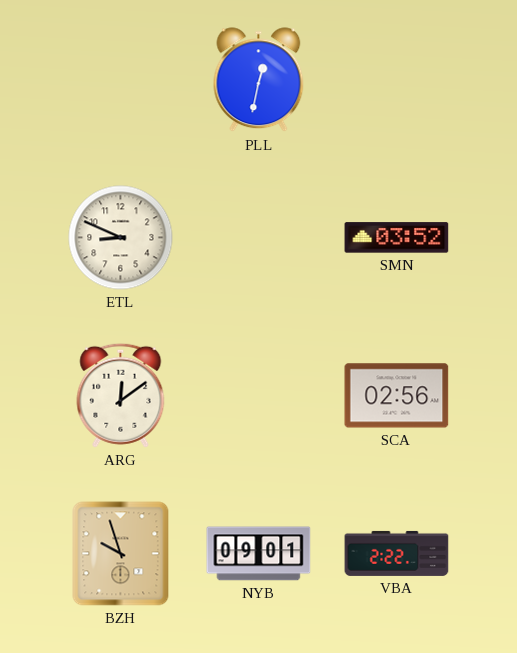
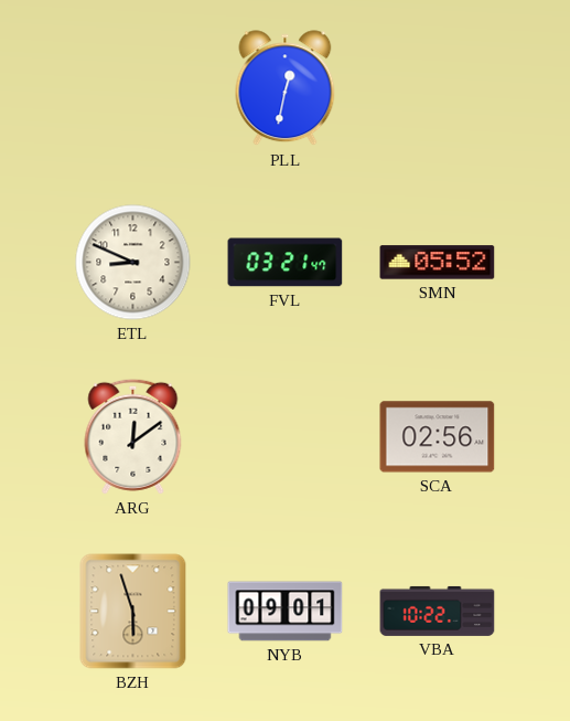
FVL: none -> 03:21
SMN: 03:52 -> 05:52
BZH: 9:57 -> 5:57
VBA: 2:22 -> 10:22
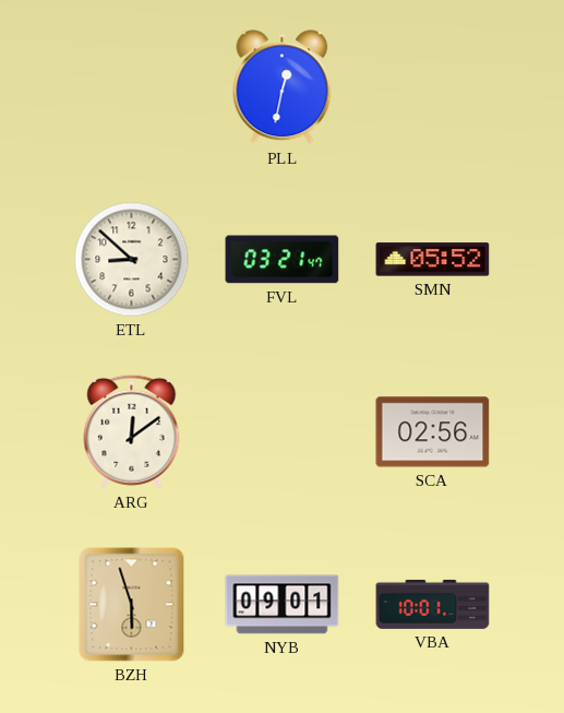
ETL: 8:49 -> 8:52
VBA: 10:22 -> 10:01
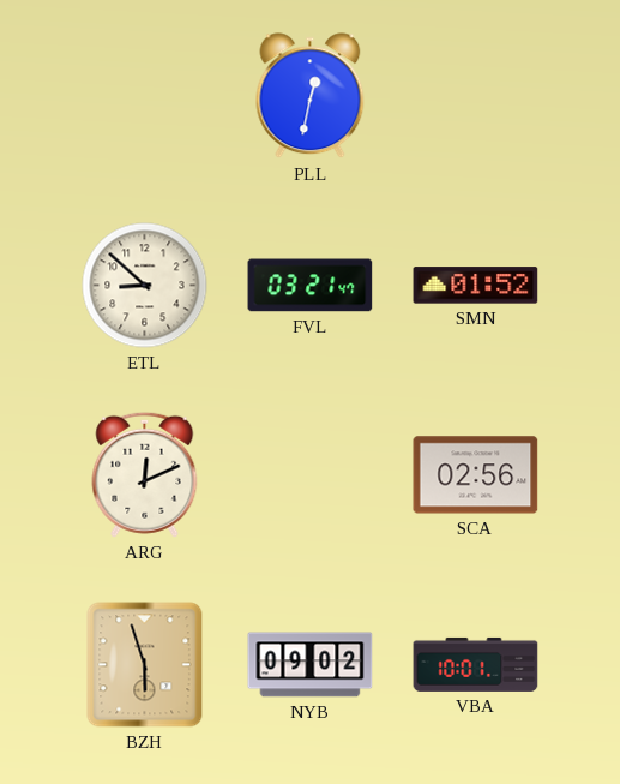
SMN: 05:52 -> 01:52
ARG: 12:09 -> 12:11
NYB: 09:01 -> 09:02
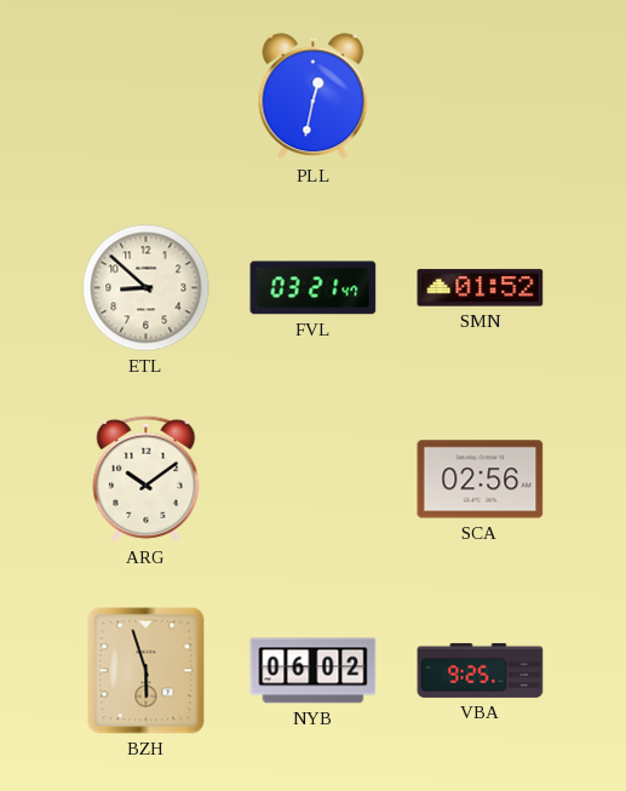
ARG: 12:11 -> 10:09
NYB: 09:02 -> 06:02
VBA: 10:01 -> 9:25
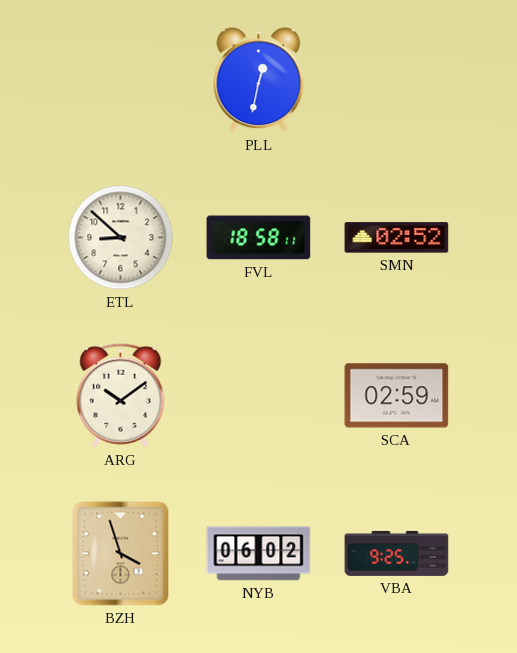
FVL: 03:21 -> 18:58
SMN: 01:52 -> 02:52
SCA: 02:56 -> 02:59
BZH: 5:57 -> 3:57
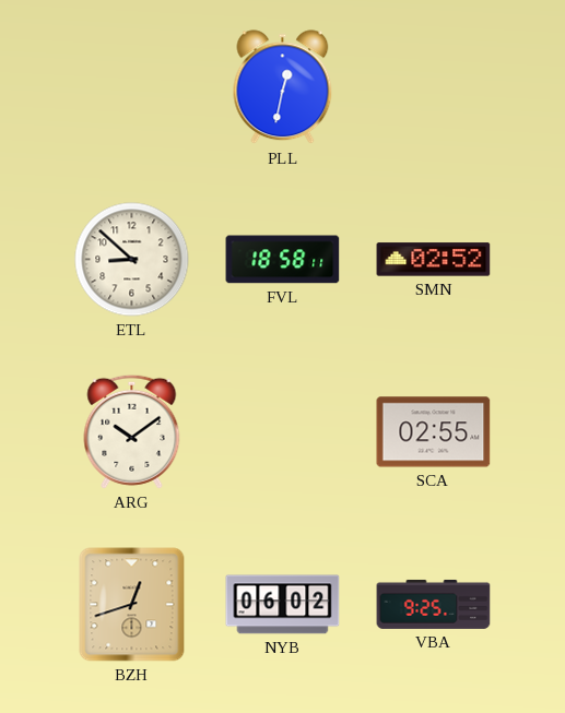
SCA: 02:59 -> 02:55
BZH: 3:57 -> 12:42
